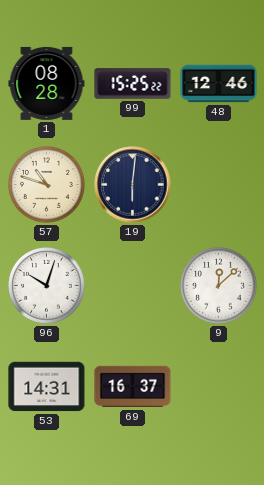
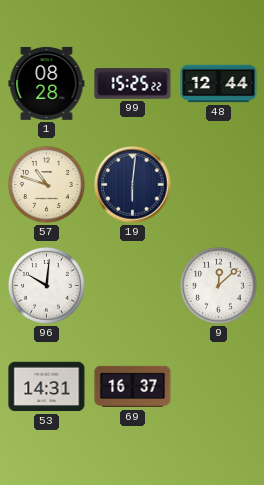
48: 12:46 -> 12:44
96: 10:03 -> 10:01
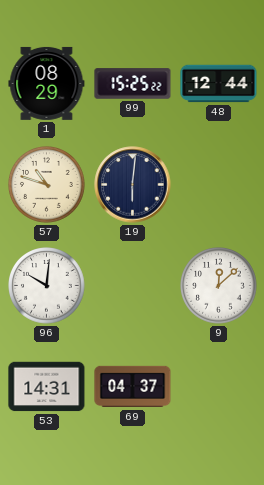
1: 08:28 -> 08:29
69: 16:37 -> 04:37
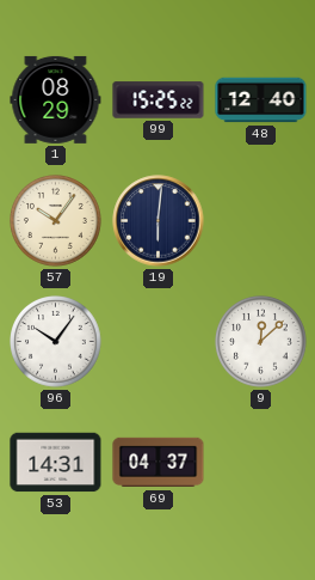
48: 12:44 -> 12:40
57: 10:48 -> 10:06
96: 10:01 -> 10:06
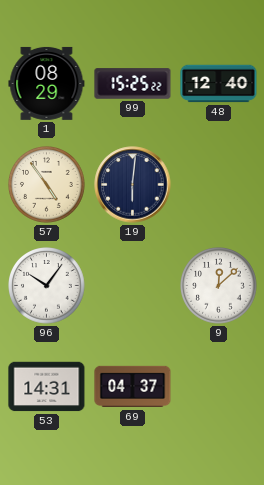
57: 10:06 -> 4:54
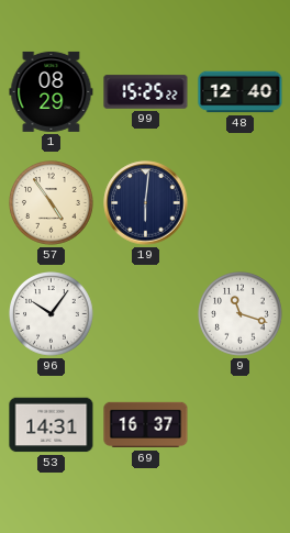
9: 12:08 -> 11:18
69: 04:37 -> 16:37
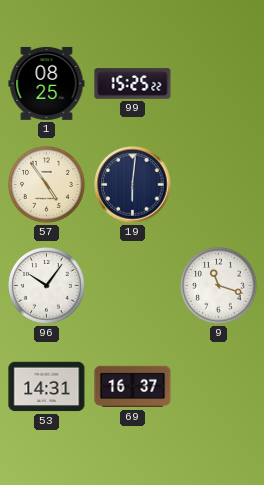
1: 08:29 -> 08:25
48: 12:40 -> none
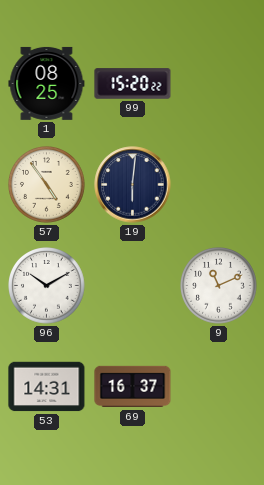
99: 15:25 -> 15:20
96: 10:06 -> 10:10
9: 11:18 -> 11:11
